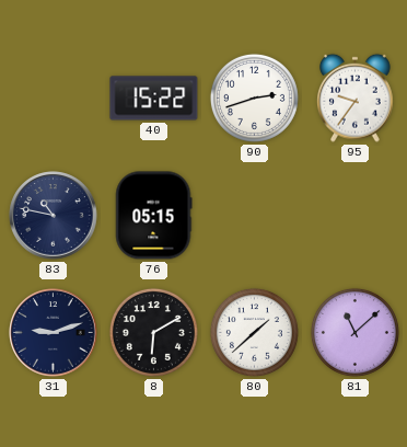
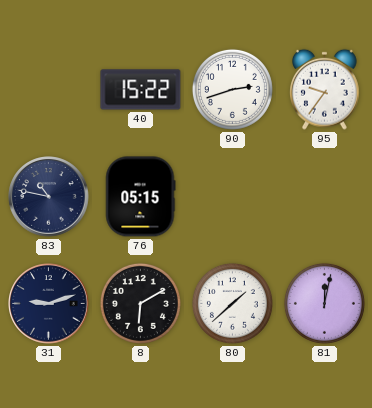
81: 11:08 -> 12:02
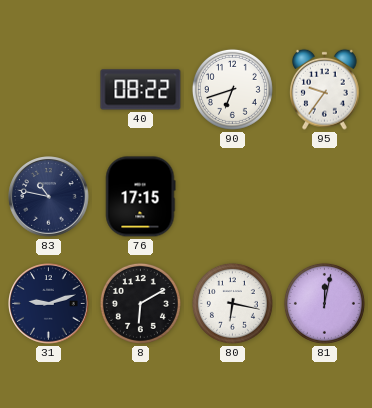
40: 15:22 -> 08:22
90: 2:42 -> 6:42
76: 05:15 -> 17:15
80: 1:38 -> 6:17
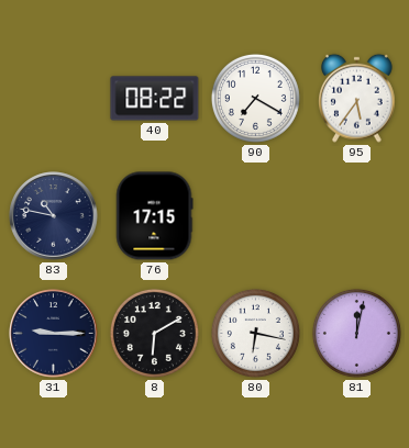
90: 6:42 -> 7:20
95: 9:36 -> 5:36
31: 9:12 -> 9:15
